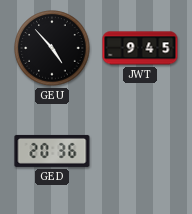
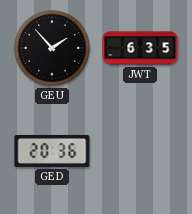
GEU: 4:53 -> 1:53
JWT: 9:45 -> 6:35
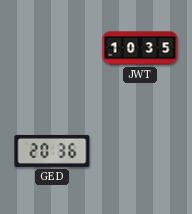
GEU: 1:53 -> none
JWT: 6:35 -> 10:35
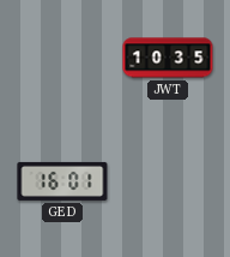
GED: 20:36 -> 16:01
